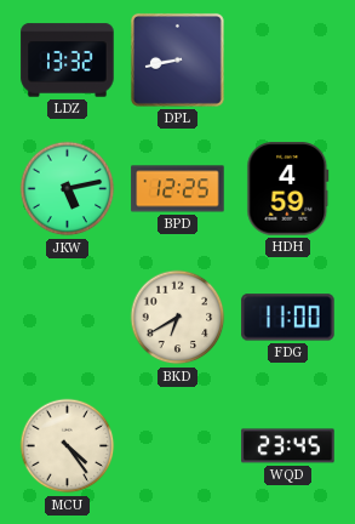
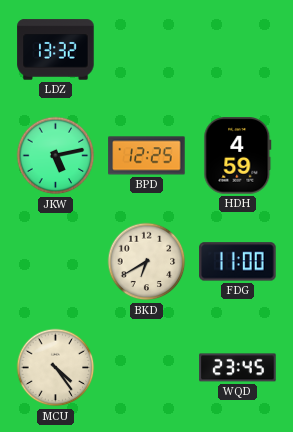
DPL: 8:43 -> none
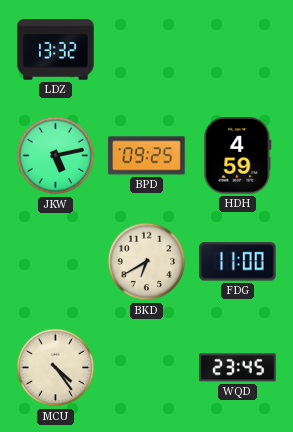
BPD: 12:25 -> 09:25
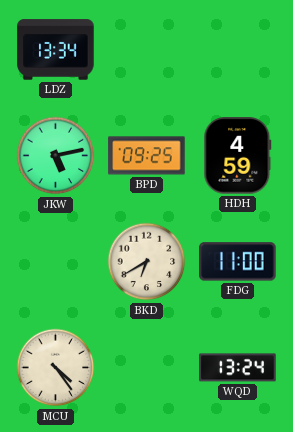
LDZ: 13:32 -> 13:34
WQD: 23:45 -> 13:24
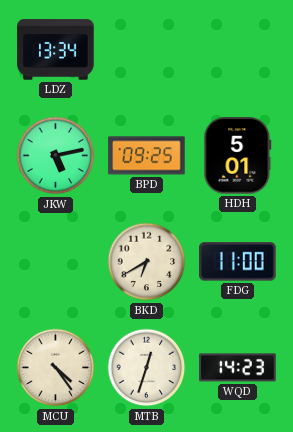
HDH: 4:59 -> 5:01
MTB: none -> 12:33
WQD: 13:24 -> 14:23
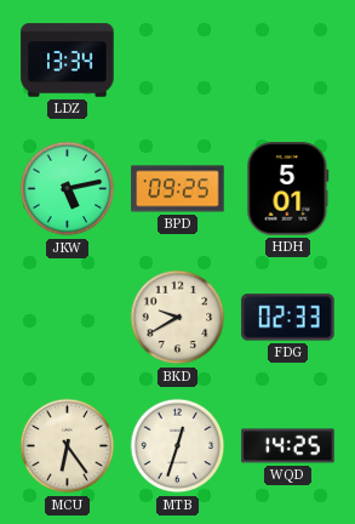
BKD: 6:40 -> 9:40
FDG: 11:00 -> 02:33
MCU: 4:24 -> 6:24
WQD: 14:23 -> 14:25
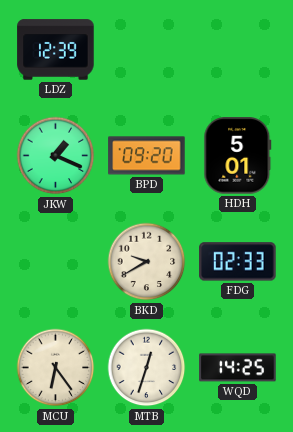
LDZ: 13:34 -> 12:39
JKW: 5:13 -> 1:19
BPD: 09:25 -> 09:20
